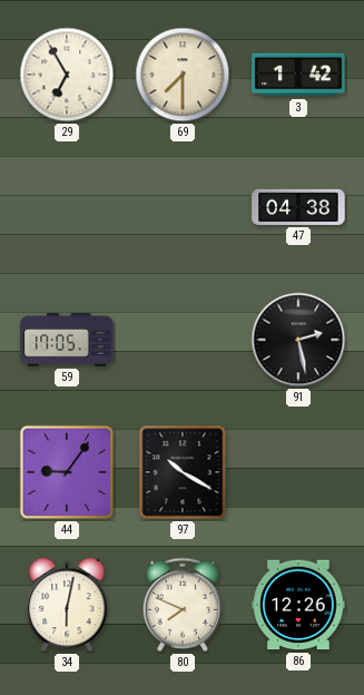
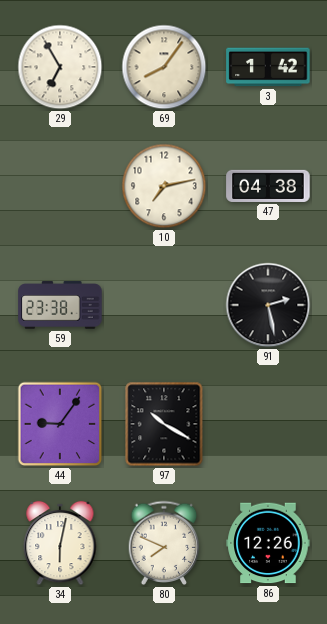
69: 7:30 -> 8:06
10: none -> 7:13
59: 17:05 -> 23:38
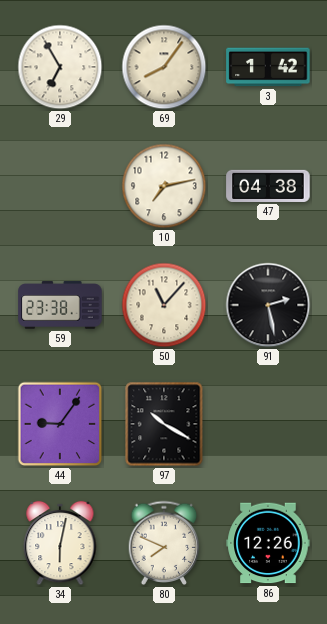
50: none -> 11:07
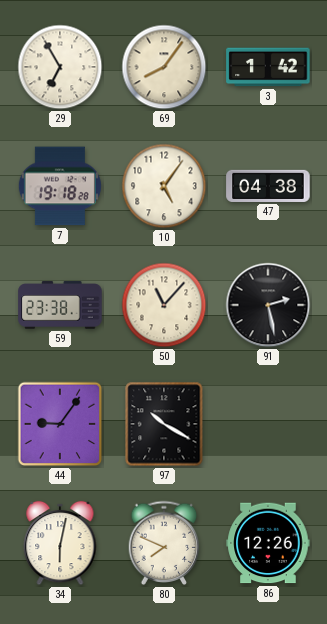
7: none -> 19:18
10: 7:13 -> 5:06
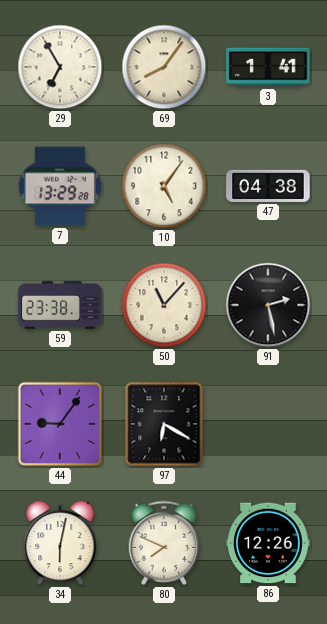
3: 1:42 -> 1:41
7: 19:18 -> 13:29
97: 10:20 -> 6:20
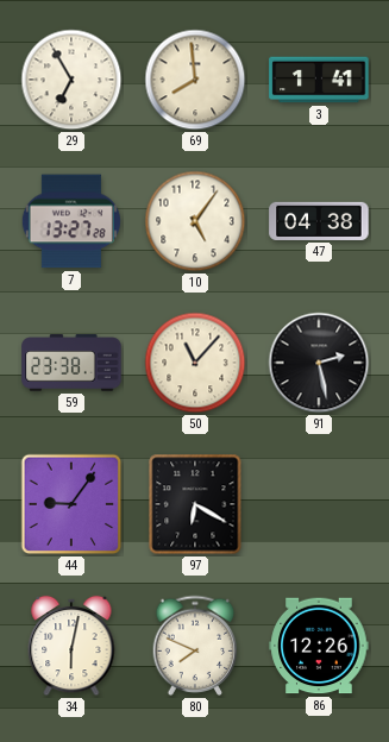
69: 8:06 -> 7:59
7: 13:29 -> 13:27
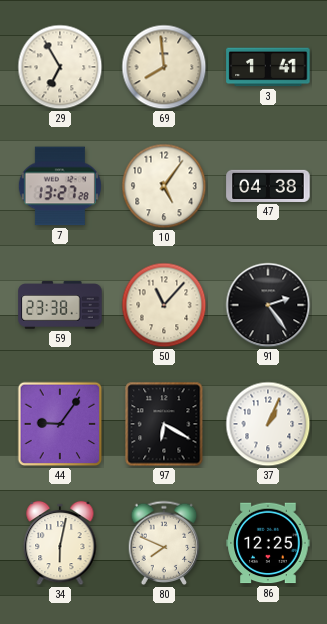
91: 2:28 -> 2:24
37: none -> 1:04
86: 12:26 -> 12:25
